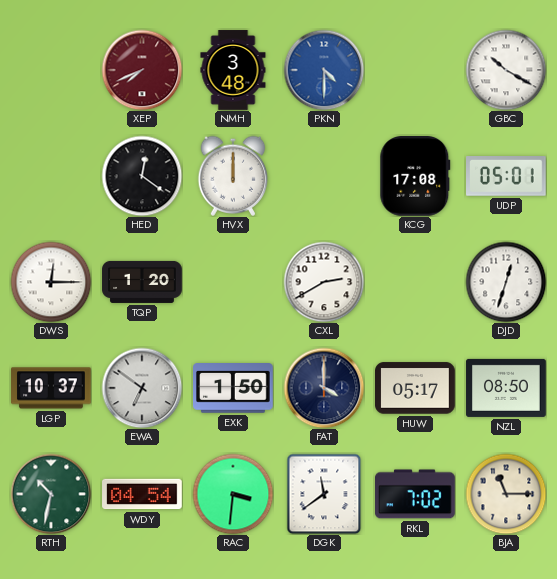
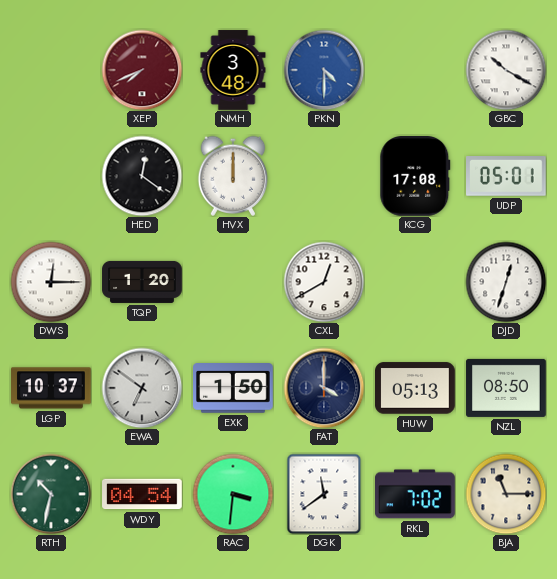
CXL: 2:40 -> 12:40
HUW: 05:17 -> 05:13
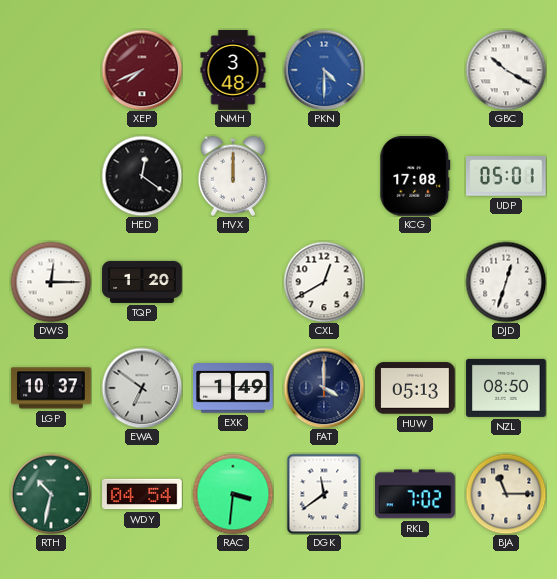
EXK: 1:50 -> 1:49
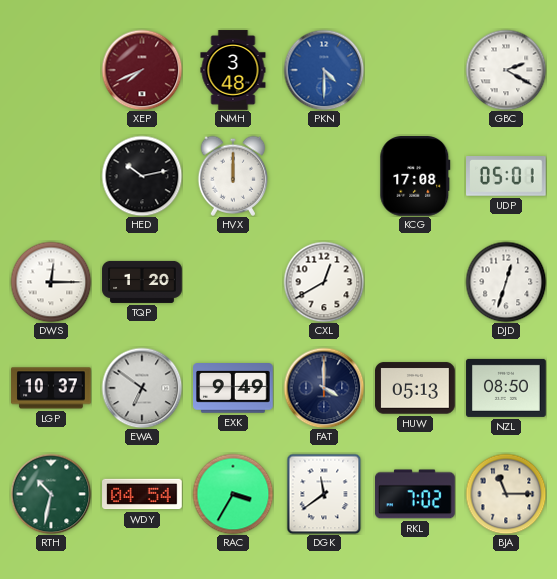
GBC: 10:20 -> 2:20
HED: 12:21 -> 10:13
EXK: 1:49 -> 9:49
RAC: 3:31 -> 3:35
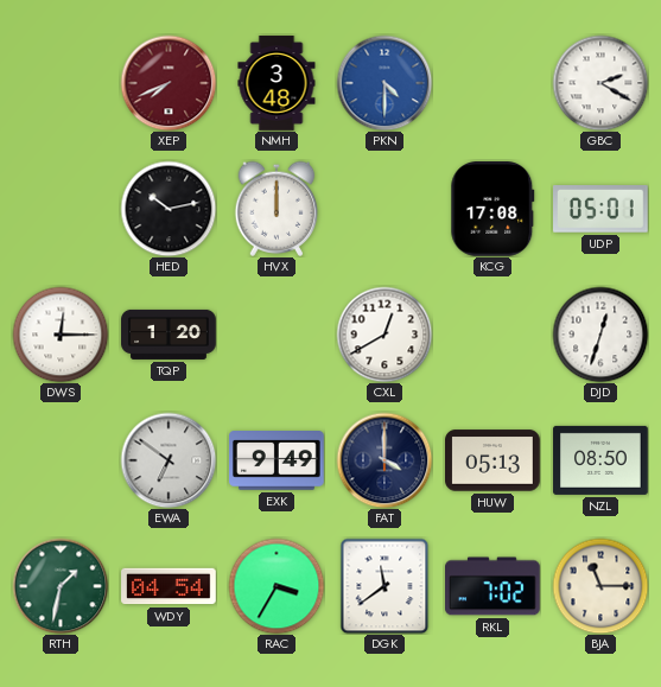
LGP: 10:37 -> none
RTH: 10:32 -> 1:32
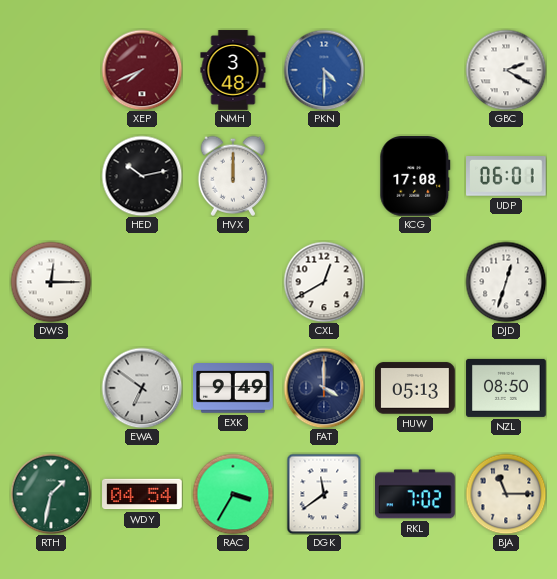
UDP: 05:01 -> 06:01
TQP: 1:20 -> none
